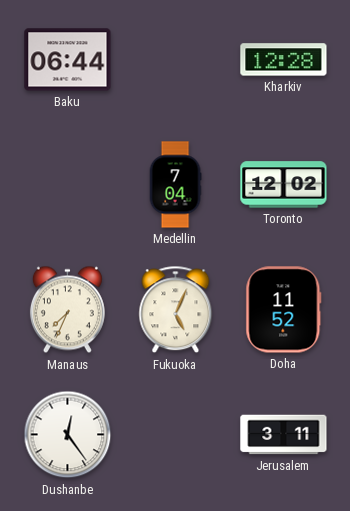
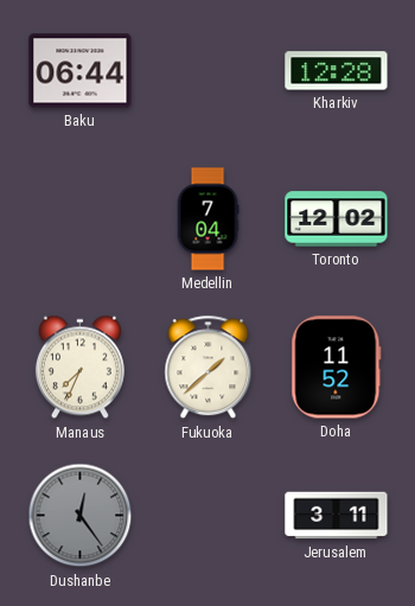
Fukuoka: 5:04 -> 1:38
Dushanbe dial: white -> grey
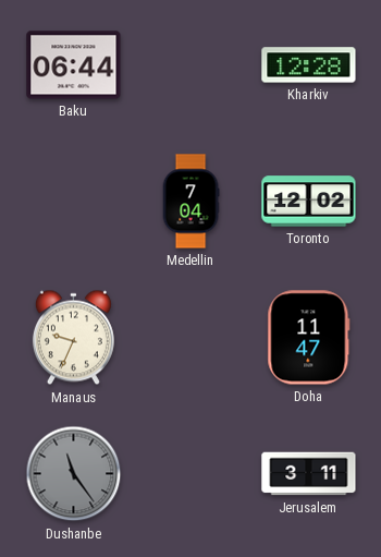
Manaus: 7:34 -> 9:34
Fukuoka: 1:38 -> none
Doha: 11:52 -> 11:47
Dushanbe: 12:24 -> 11:24
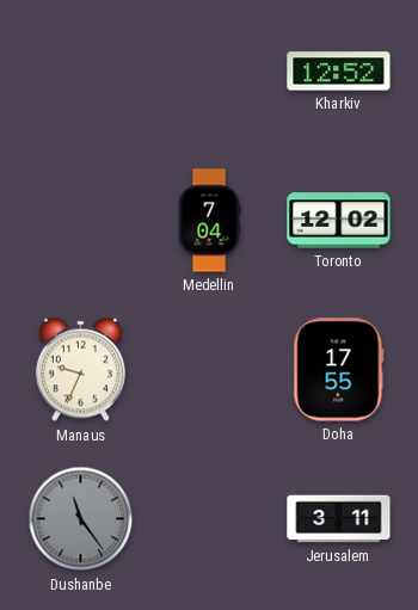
Baku: 06:44 -> none
Kharkiv: 12:28 -> 12:52
Doha: 11:47 -> 17:55
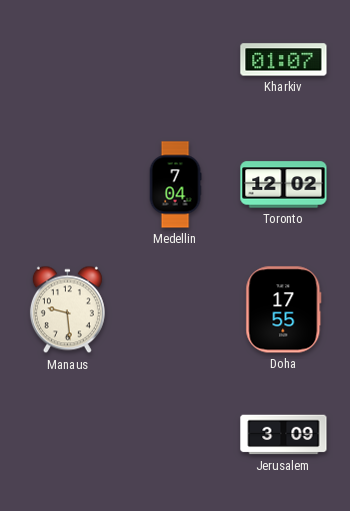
Kharkiv: 12:52 -> 01:07
Manaus: 9:34 -> 9:29
Dushanbe: 11:24 -> none
Jerusalem: 3:11 -> 3:09
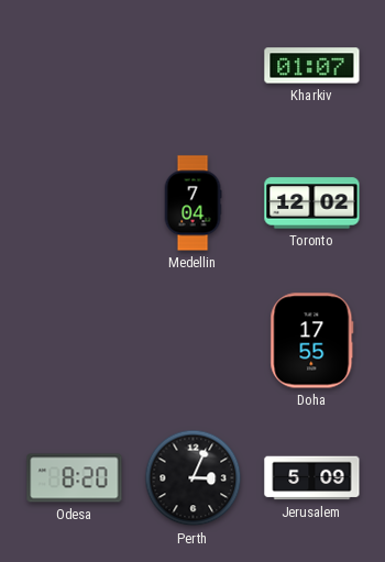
Manaus: 9:29 -> none
Odesa: none -> 8:20
Perth: none -> 3:04
Jerusalem: 3:09 -> 5:09
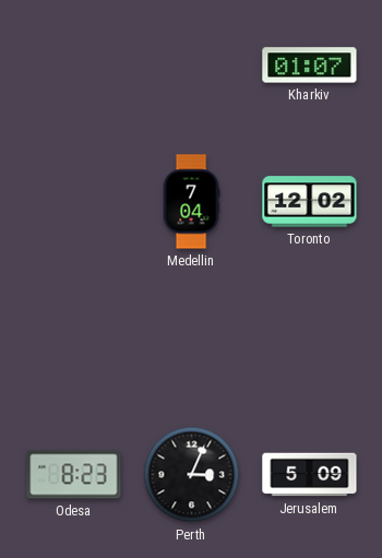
Doha: 17:55 -> none
Odesa: 8:20 -> 8:23
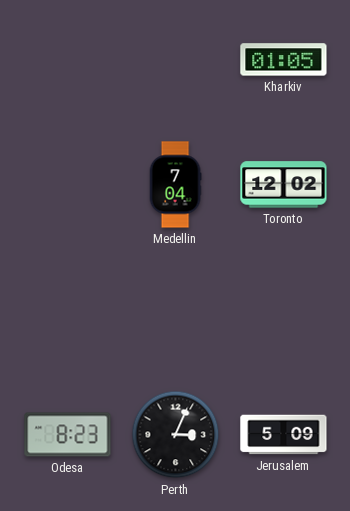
Kharkiv: 01:07 -> 01:05
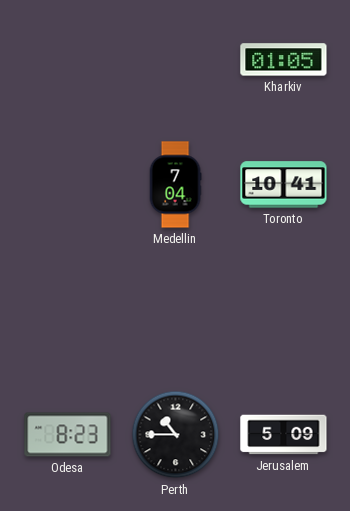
Toronto: 12:02 -> 10:41
Perth: 3:04 -> 10:45
